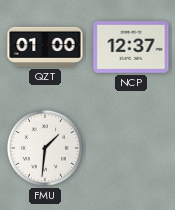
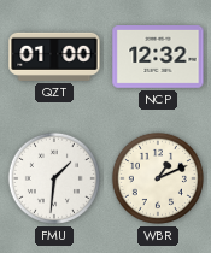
NCP: 12:37 -> 12:32
WBR: none -> 1:11
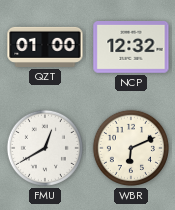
FMU: 1:31 -> 12:40
WBR: 1:11 -> 6:11
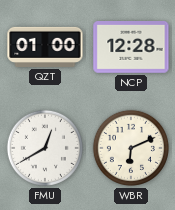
NCP: 12:32 -> 12:28
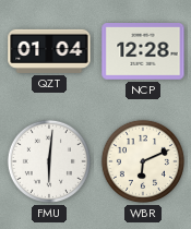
QZT: 01:00 -> 01:04
FMU: 12:40 -> 6:01
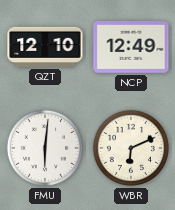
QZT: 01:04 -> 12:10
NCP: 12:28 -> 12:49
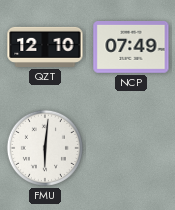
NCP: 12:49 -> 07:49
WBR: 6:11 -> none
